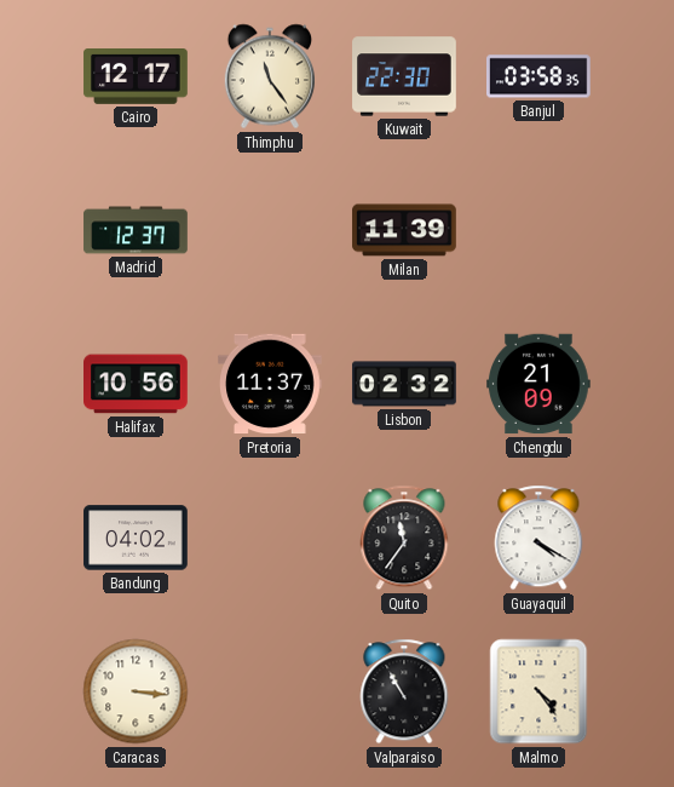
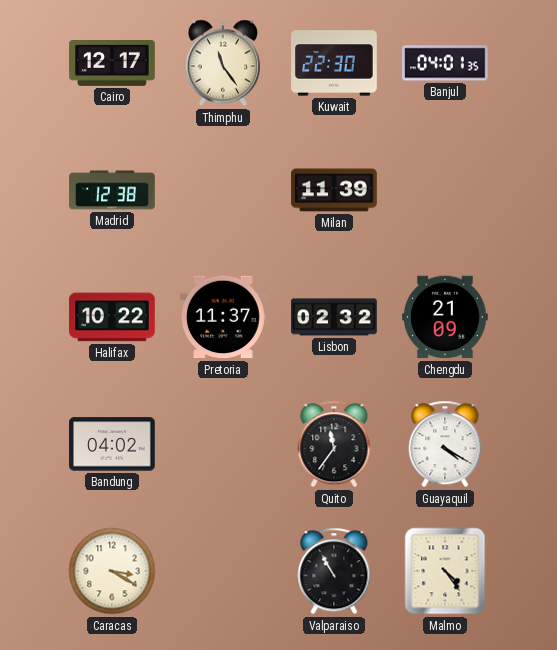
Banjul: 03:58 -> 04:01
Madrid: 12:37 -> 12:38
Halifax: 10:56 -> 10:22
Caracas: 3:16 -> 3:20
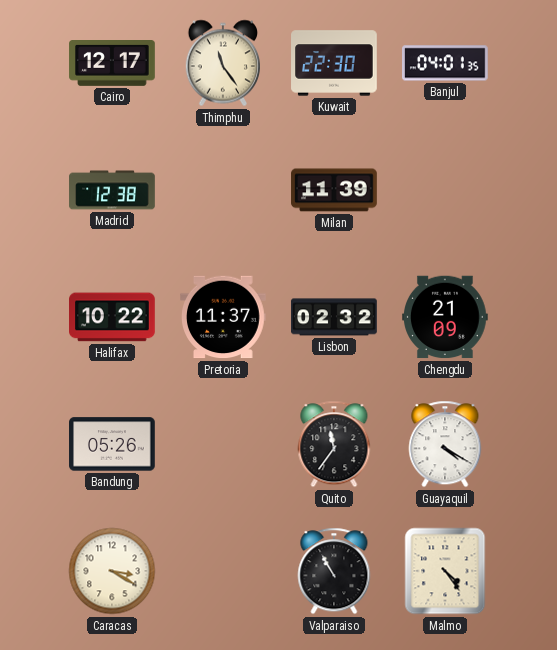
Bandung: 04:02 -> 05:26
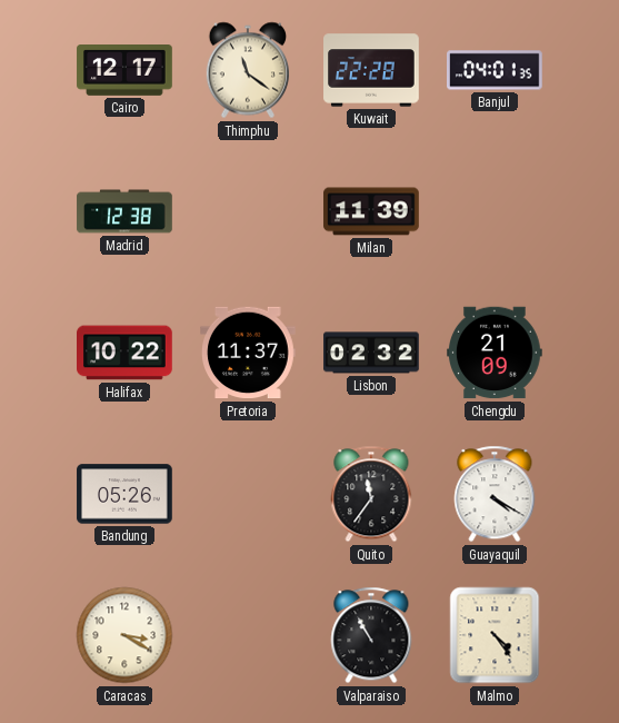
Thimphu: 11:24 -> 11:21
Kuwait: 22:30 -> 22:28
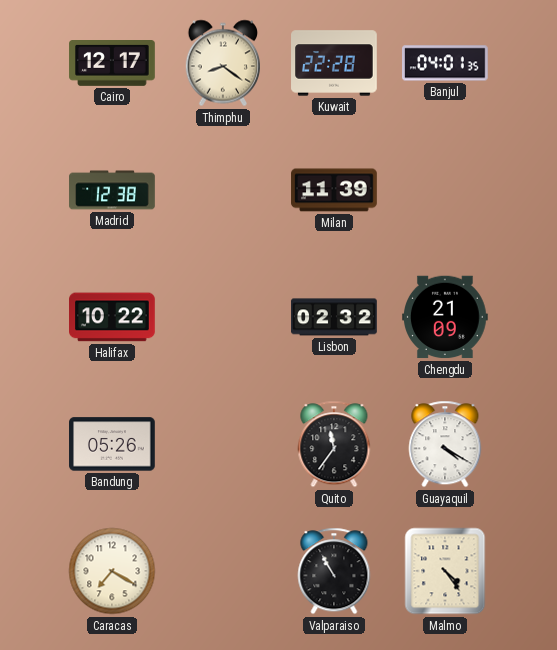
Thimphu: 11:21 -> 8:21
Pretoria: 11:37 -> none
Caracas: 3:20 -> 7:20
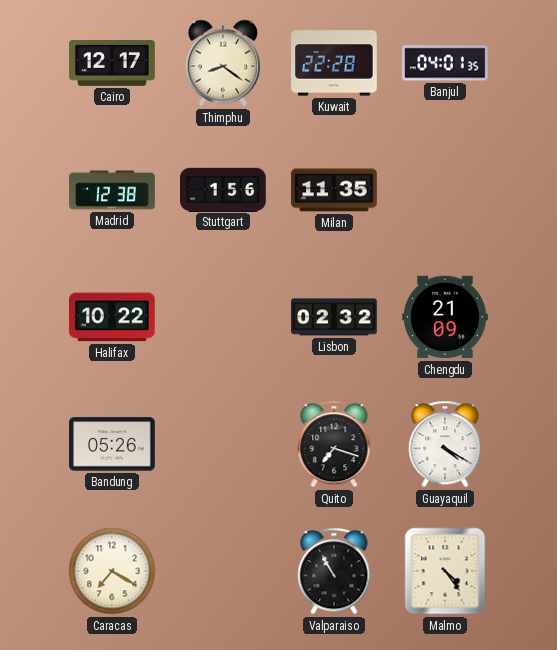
Stuttgart: none -> 1:56
Milan: 11:39 -> 11:35
Quito: 11:36 -> 7:18
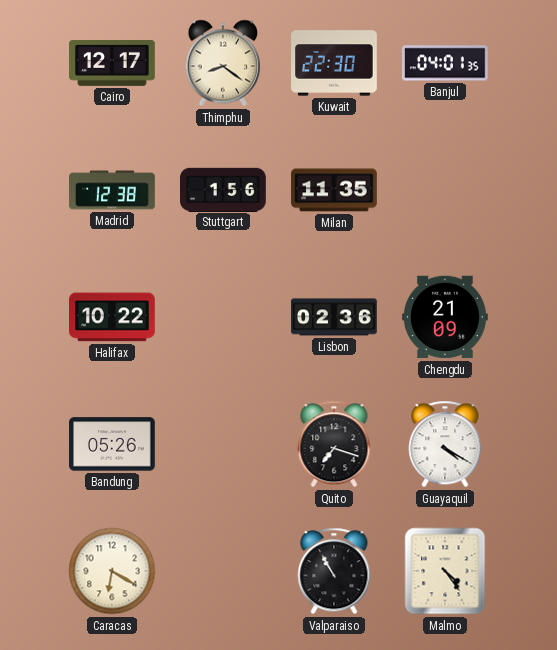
Kuwait: 22:28 -> 22:30
Lisbon: 02:32 -> 02:36
Caracas: 7:20 -> 6:20
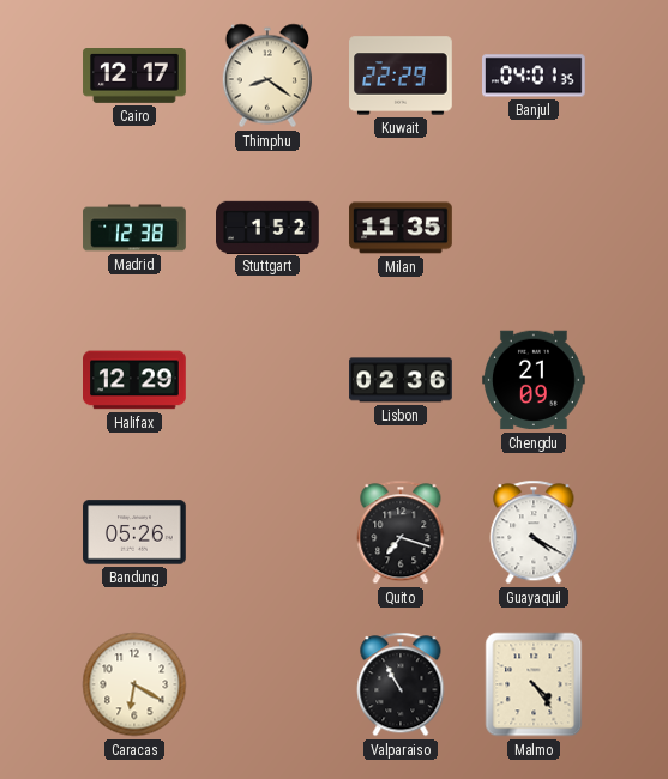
Kuwait: 22:30 -> 22:29
Stuttgart: 1:56 -> 1:52
Halifax: 10:22 -> 12:29
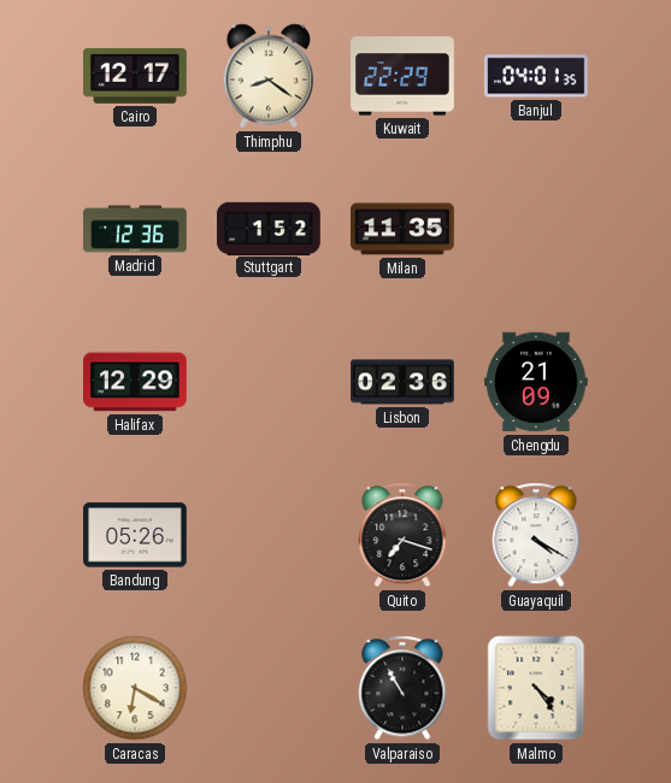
Madrid: 12:38 -> 12:36
